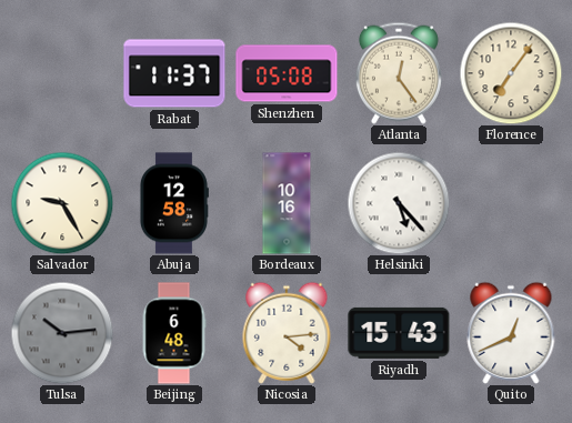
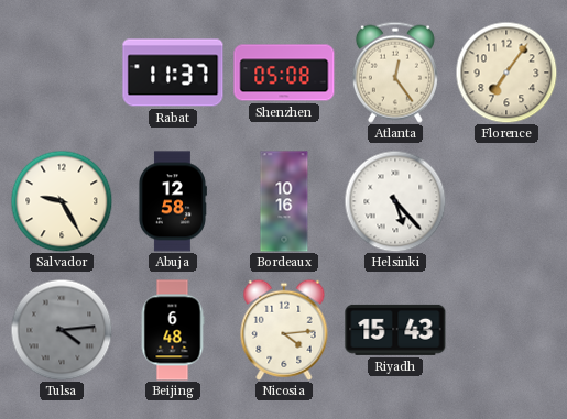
Tulsa: 10:14 -> 4:14
Quito: 12:41 -> none
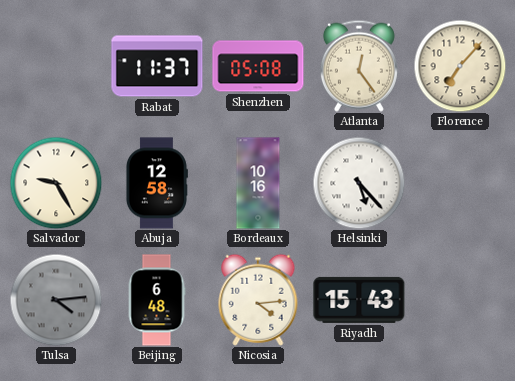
Florence: 7:06 -> 7:07
